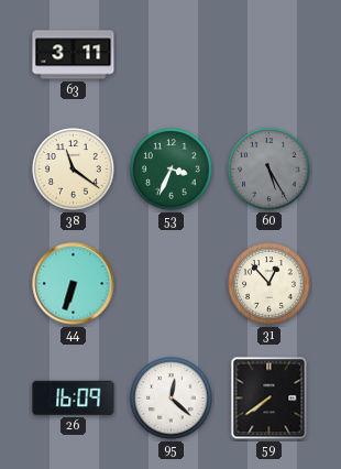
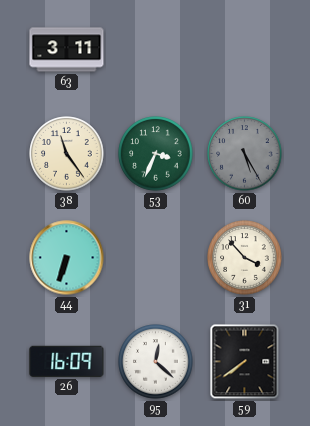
38: 11:21 -> 11:24
31: 12:53 -> 3:53
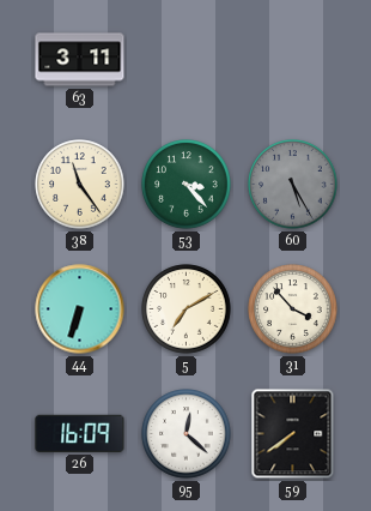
53: 3:34 -> 3:23
5: none -> 7:10
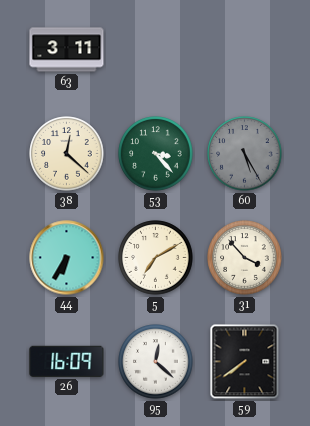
38: 11:24 -> 12:22
44: 6:33 -> 6:35
